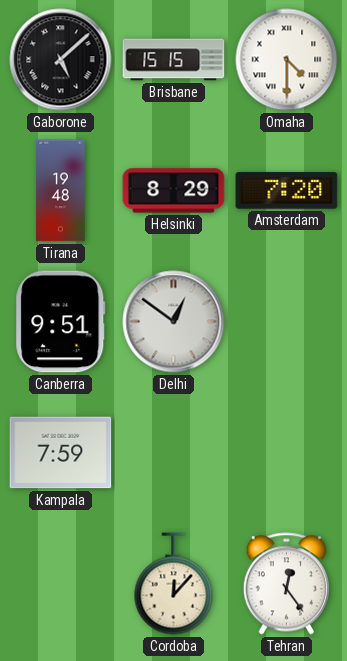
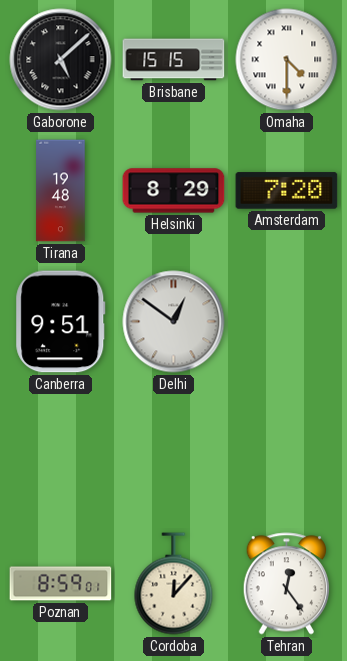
Kampala: 7:59 -> none
Poznan: none -> 8:59
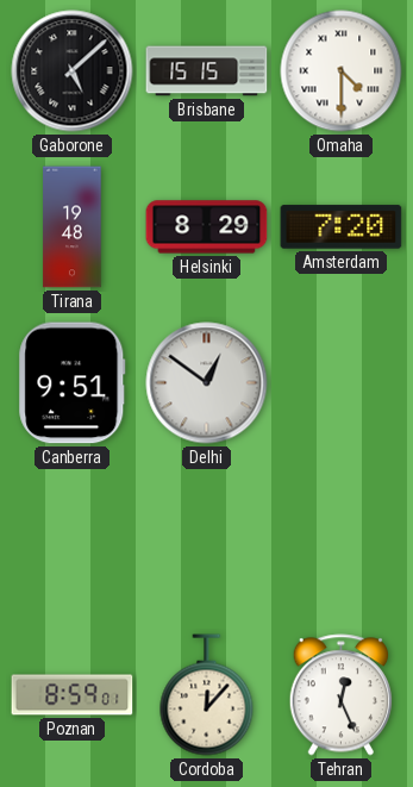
Tehran: 12:24 -> 12:26
